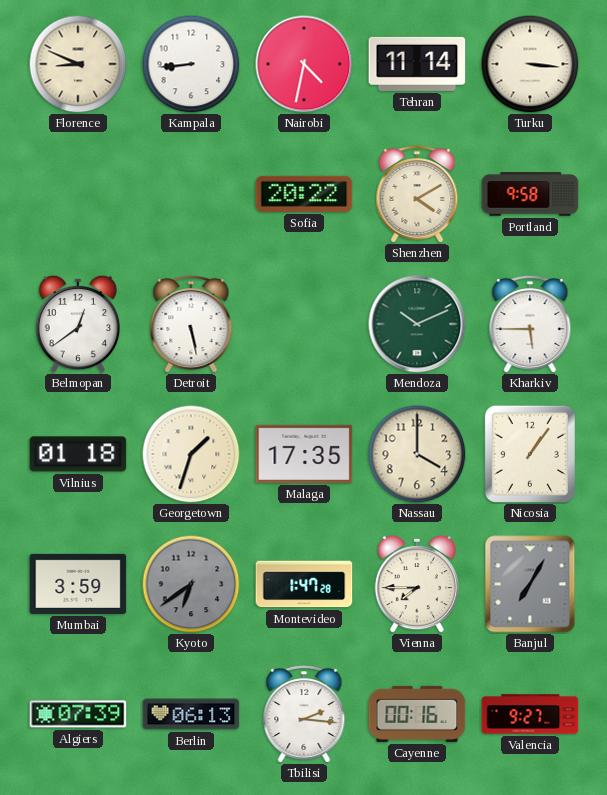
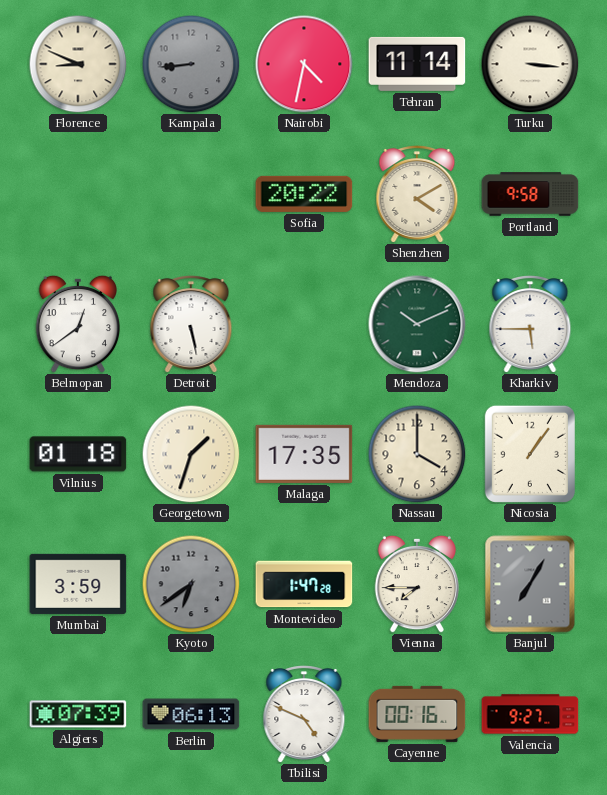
Kampala dial: white -> grey
Tbilisi: 2:16 -> 4:49
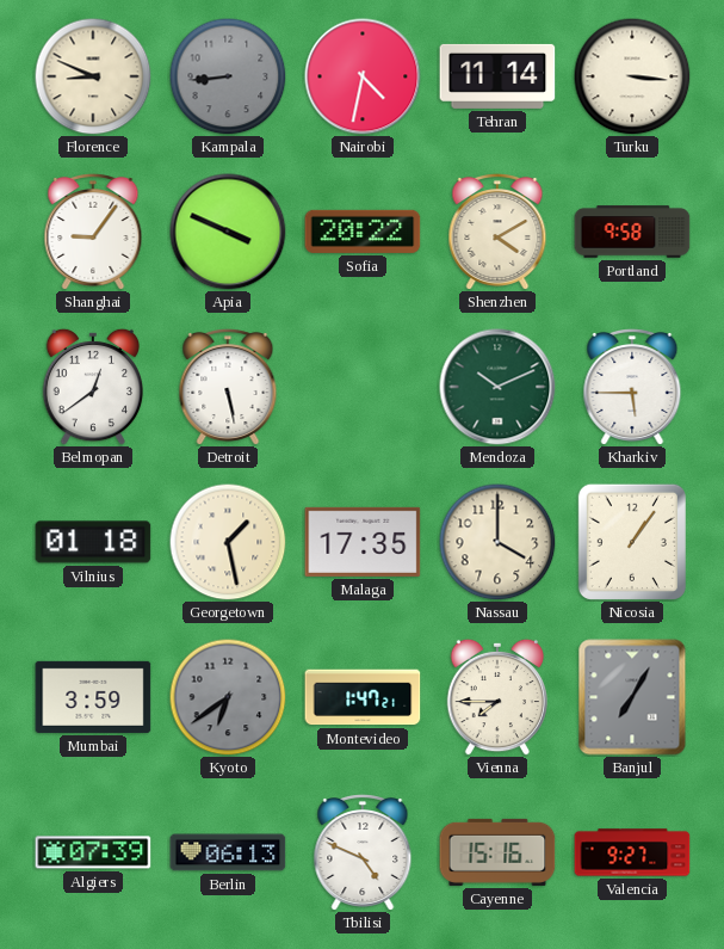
Shanghai: none -> 9:06
Apia: none -> 3:49
Georgetown: 1:33 -> 1:28
Montevideo: 1:47:28 -> 1:47:21
Cayenne: 00:16 -> 15:16
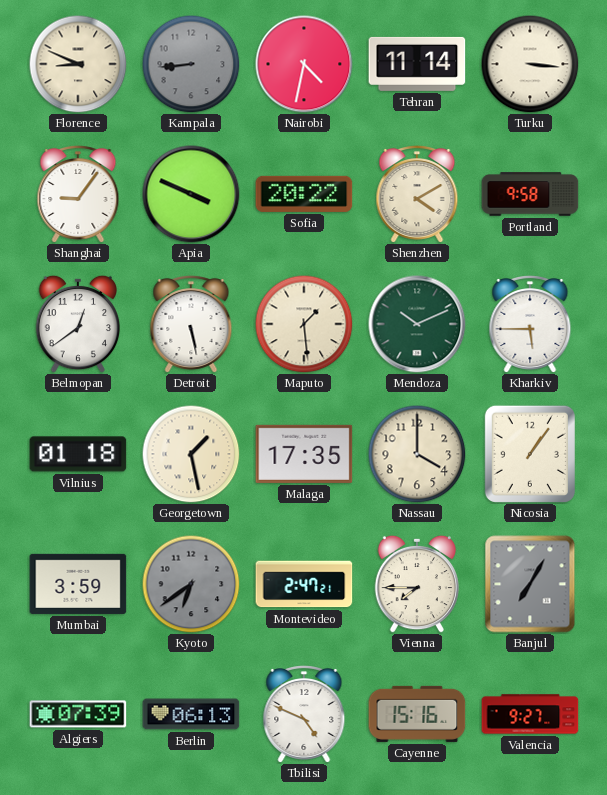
Maputo: none -> 1:29
Montevideo: 1:47 -> 2:47
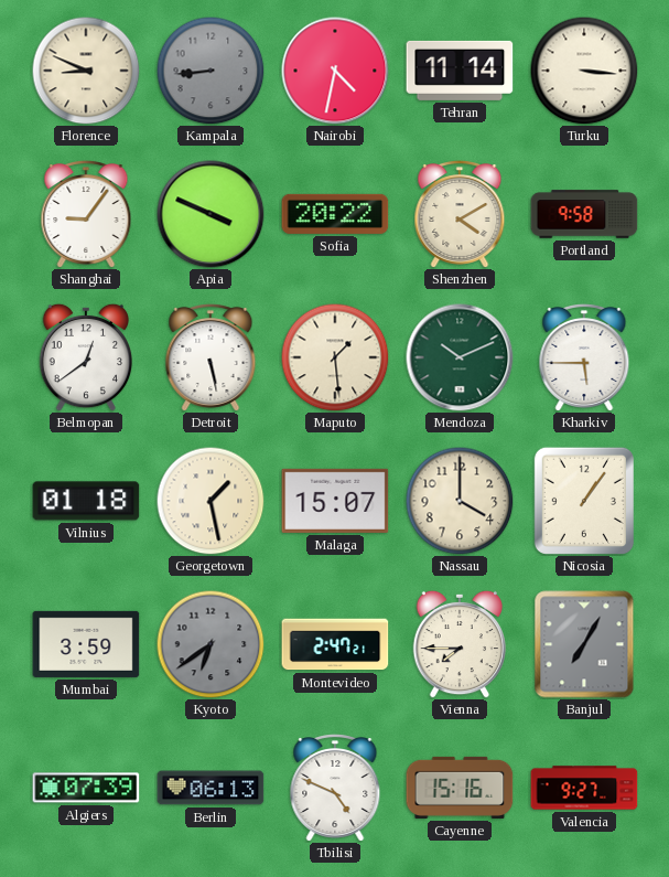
Malaga: 17:35 -> 15:07
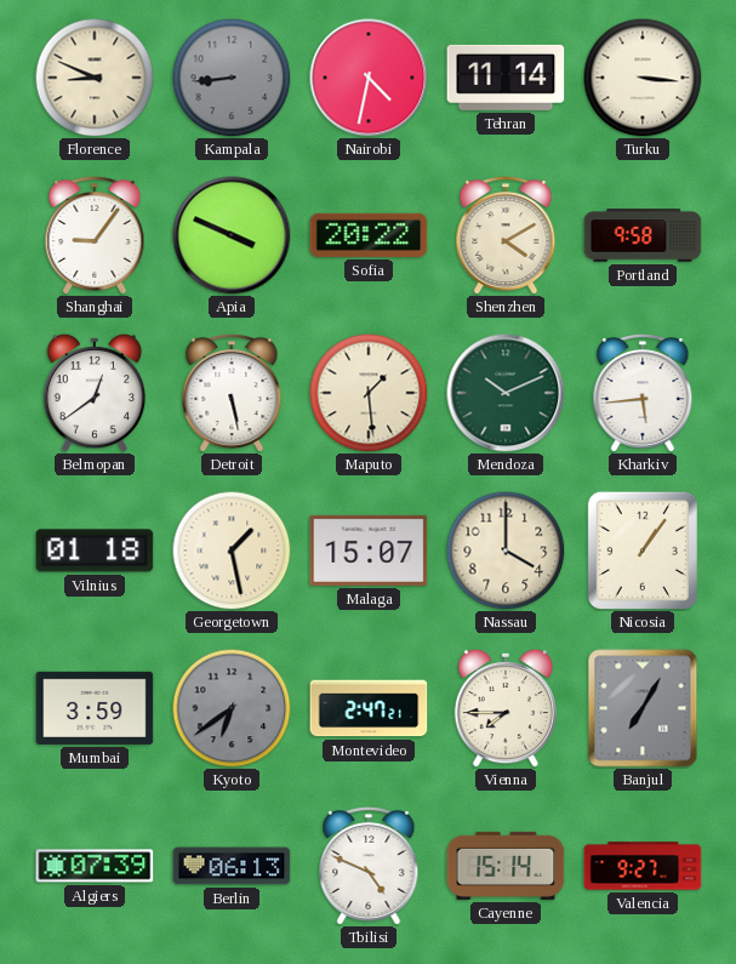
Kharkiv: 5:45 -> 5:44
Cayenne: 15:16 -> 15:14
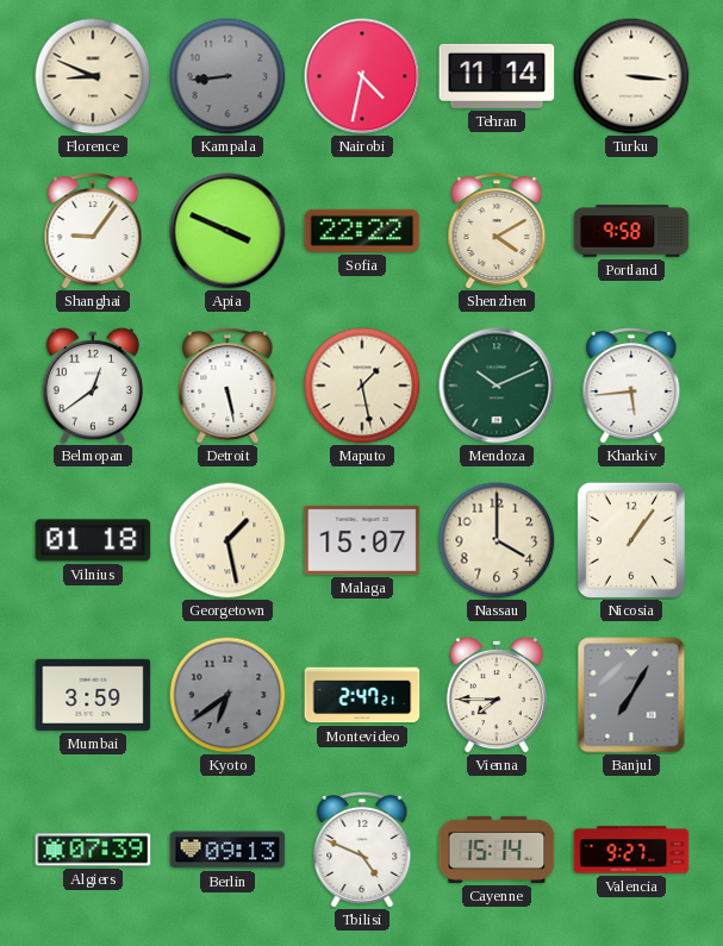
Sofia: 20:22 -> 22:22
Maputo: 1:29 -> 1:28
Berlin: 06:13 -> 09:13
